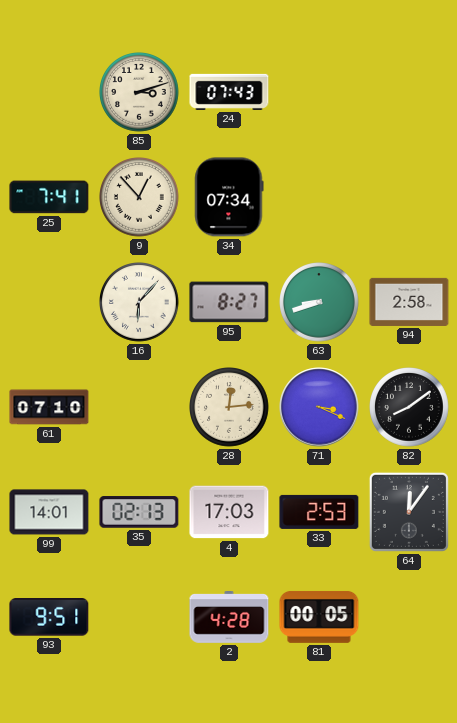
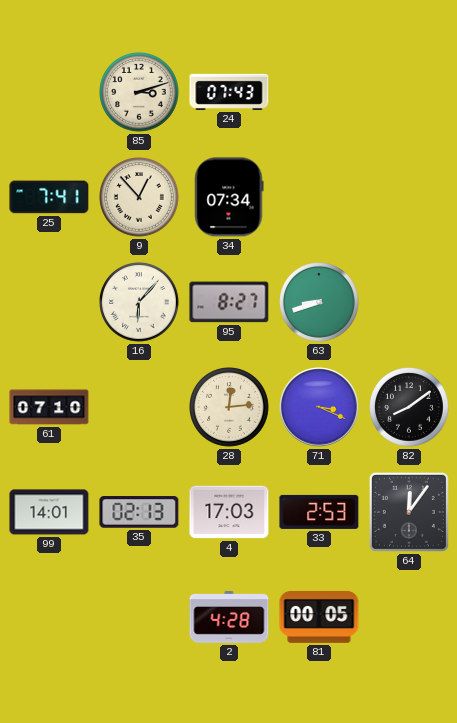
94: 2:58 -> none
93: 9:51 -> none
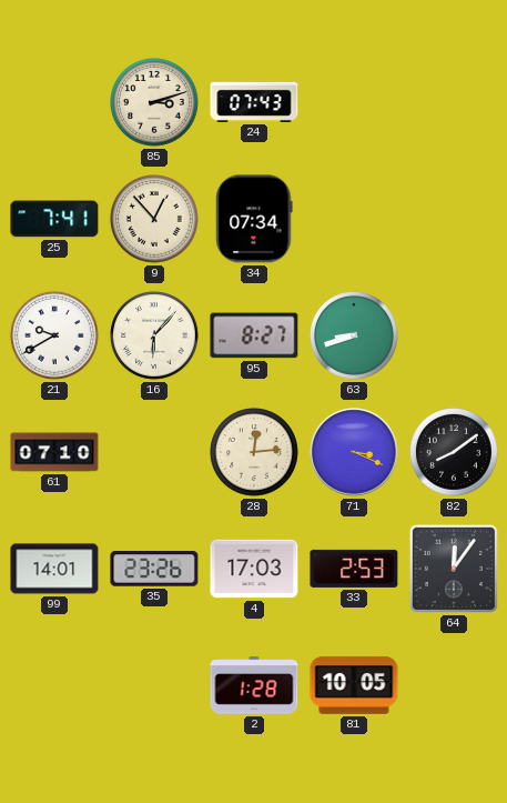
21: none -> 9:40
35: 02:13 -> 23:26
2: 4:28 -> 1:28
81: 00:05 -> 10:05
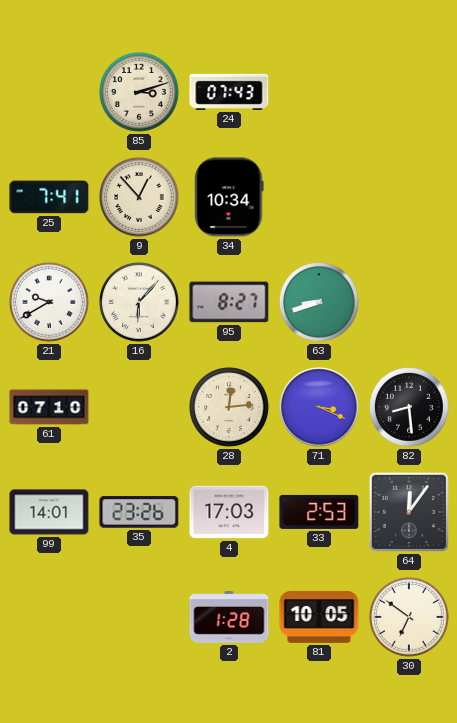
34: 07:34 -> 10:34
82: 8:09 -> 8:29
30: none -> 6:51
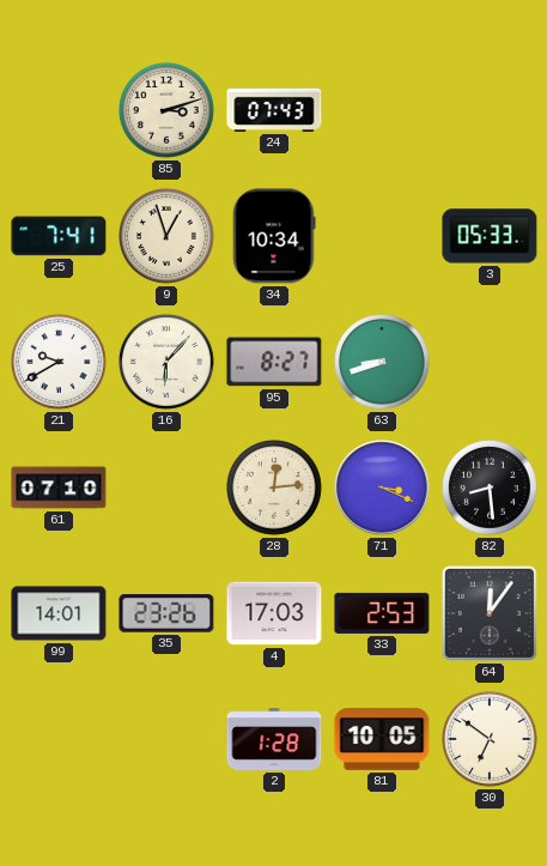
9: 12:53 -> 12:57
3: none -> 05:33
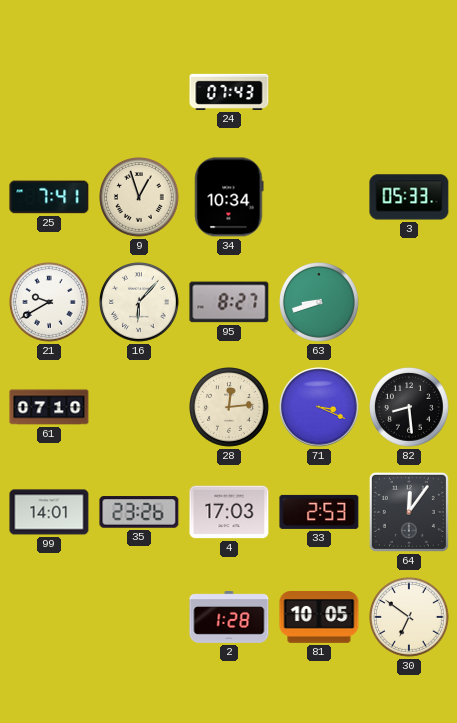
85: 3:12 -> none
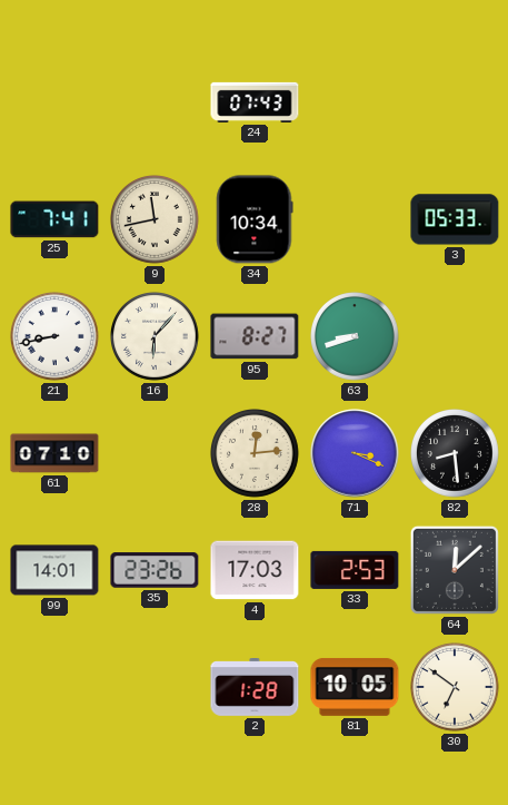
9: 12:57 -> 11:43
21: 9:40 -> 8:43
64: 12:06 -> 12:08
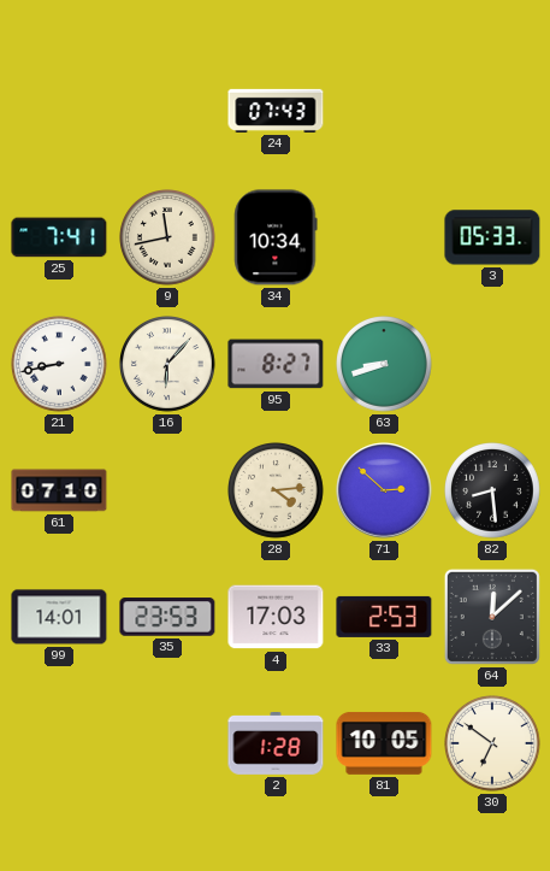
28: 12:14 -> 4:14
71: 3:19 -> 2:52
35: 23:26 -> 23:53
